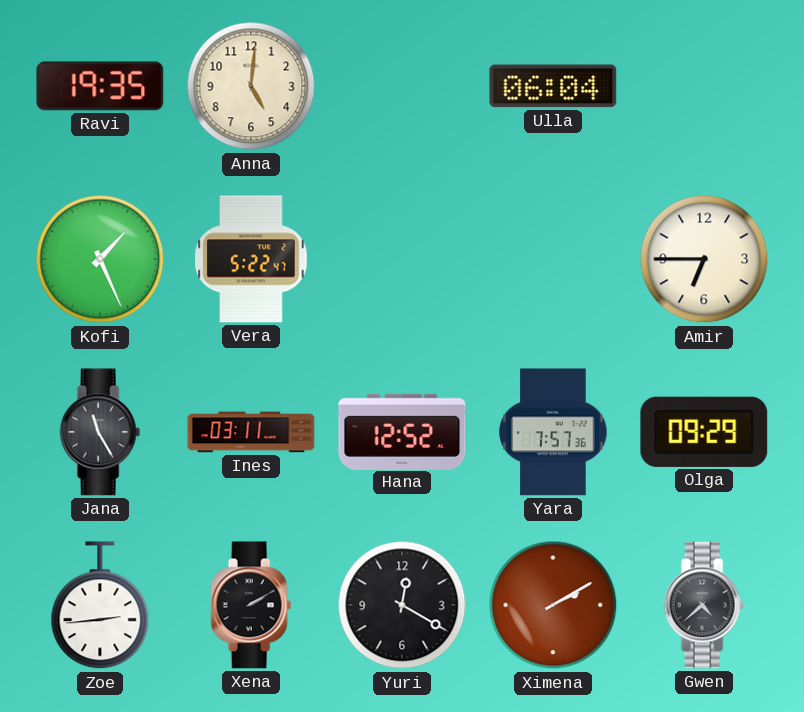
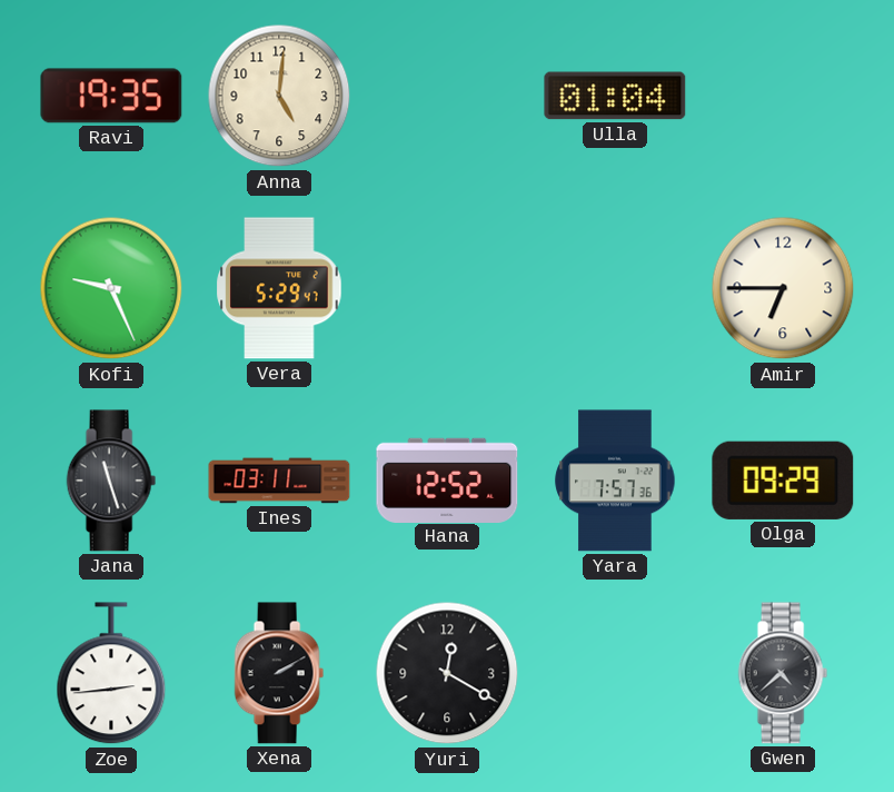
Ulla: 06:04 -> 01:04
Kofi: 1:26 -> 9:26
Vera: 5:22 -> 5:29
Jana: 11:25 -> 11:27
Ximena: 2:10 -> none
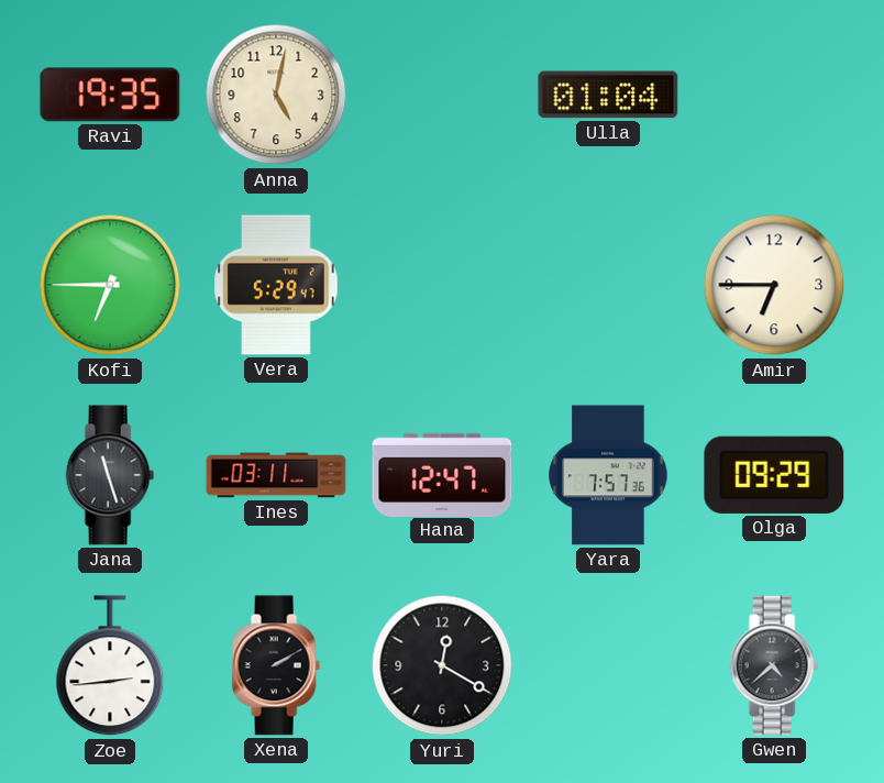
Anna: 5:01 -> 5:02
Kofi: 9:26 -> 6:45
Hana: 12:52 -> 12:47
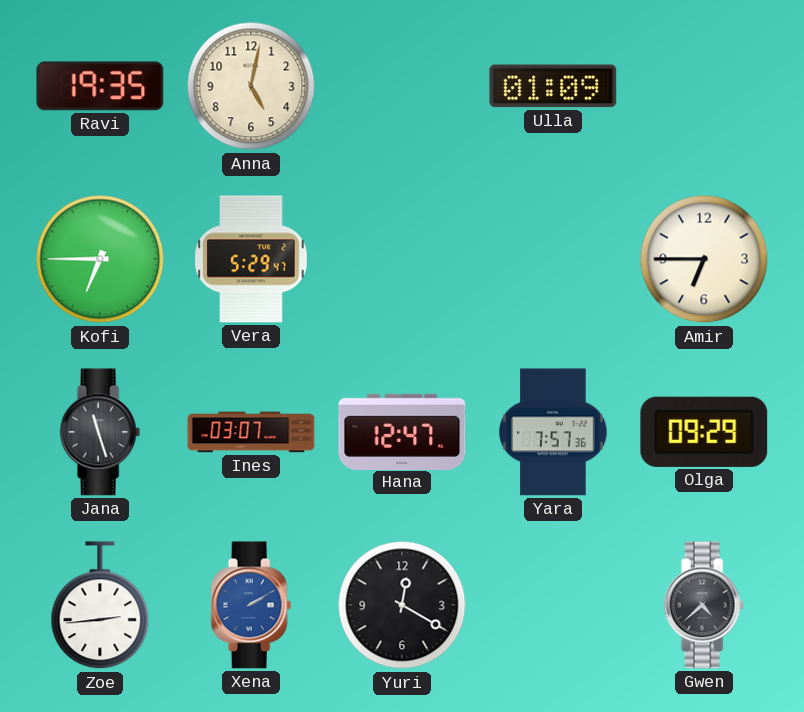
Ulla: 01:04 -> 01:09
Ines: 03:11 -> 03:07
Xena dial: black -> blue
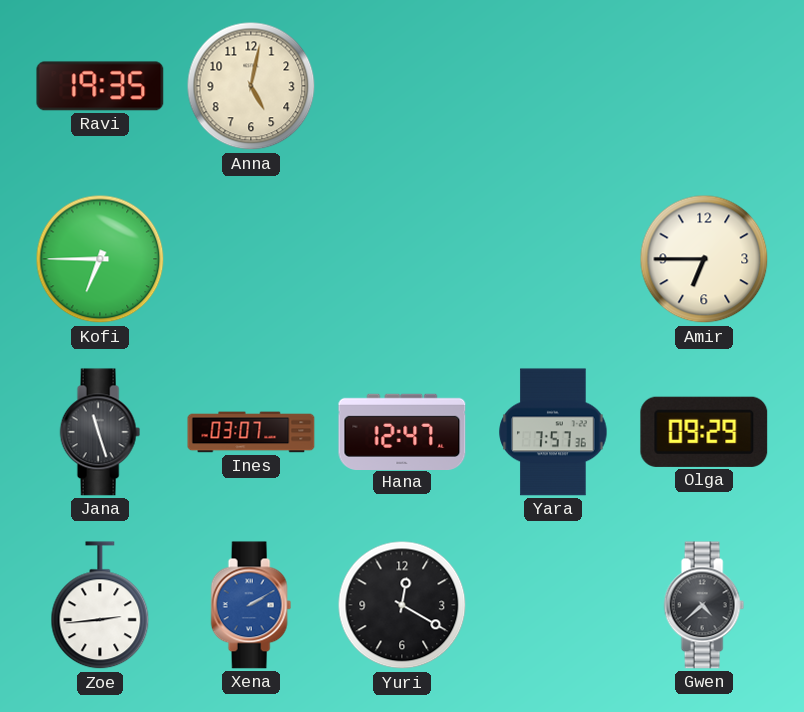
Ulla: 01:09 -> none
Vera: 5:29 -> none
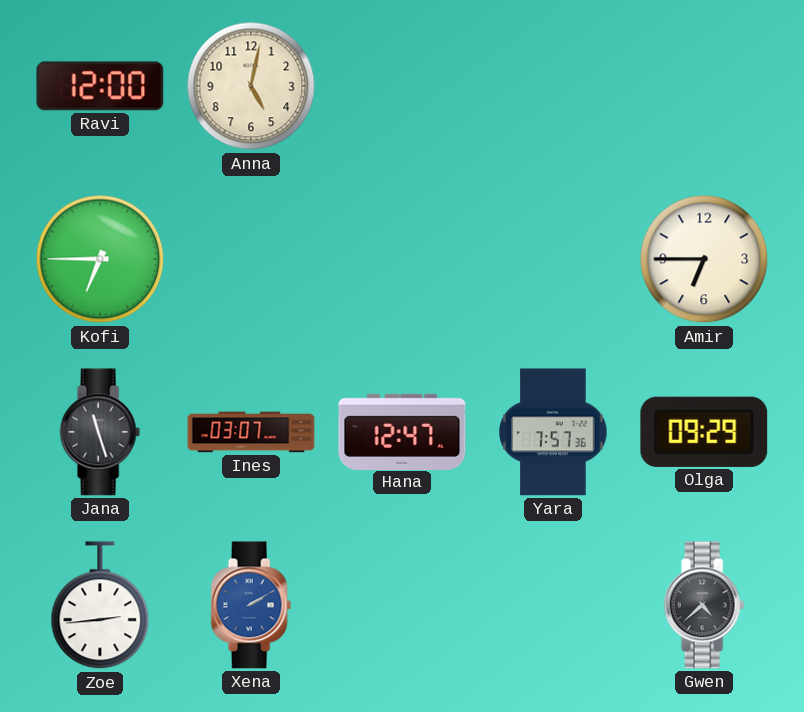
Ravi: 19:35 -> 12:00
Yuri: 12:20 -> none
